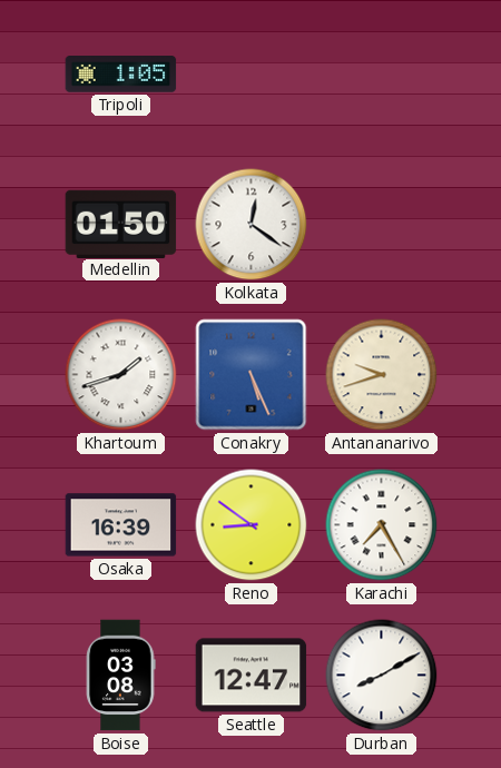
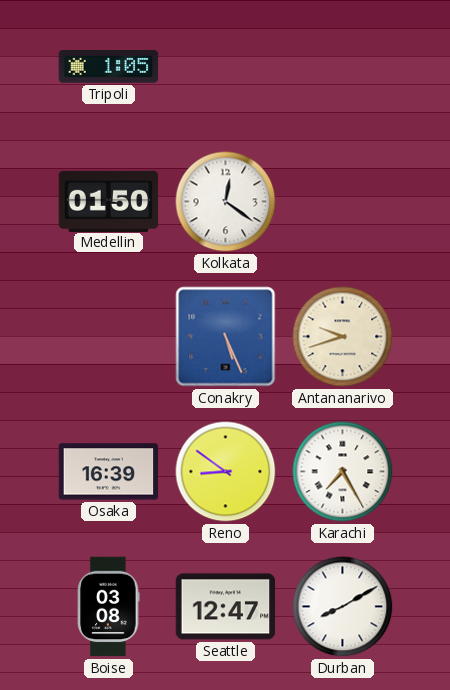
Khartoum: 1:42 -> none
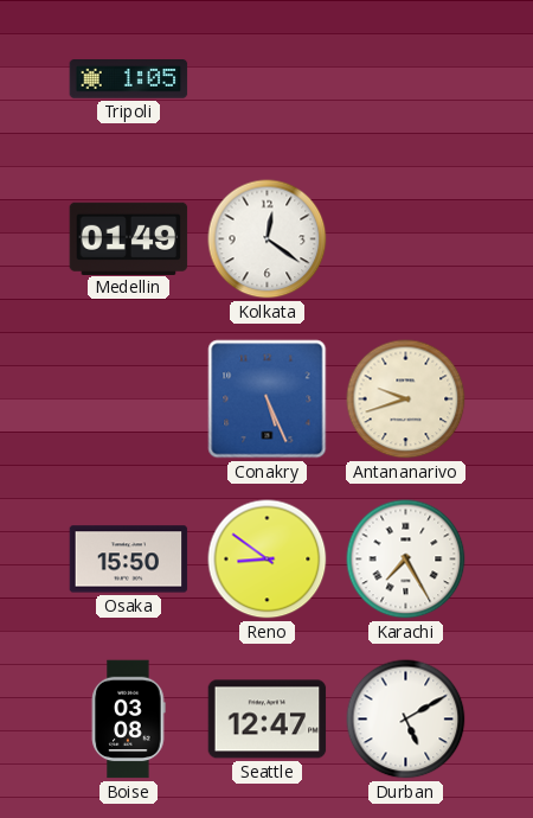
Medellin: 01:50 -> 01:49
Osaka: 16:39 -> 15:50
Durban: 8:10 -> 5:10
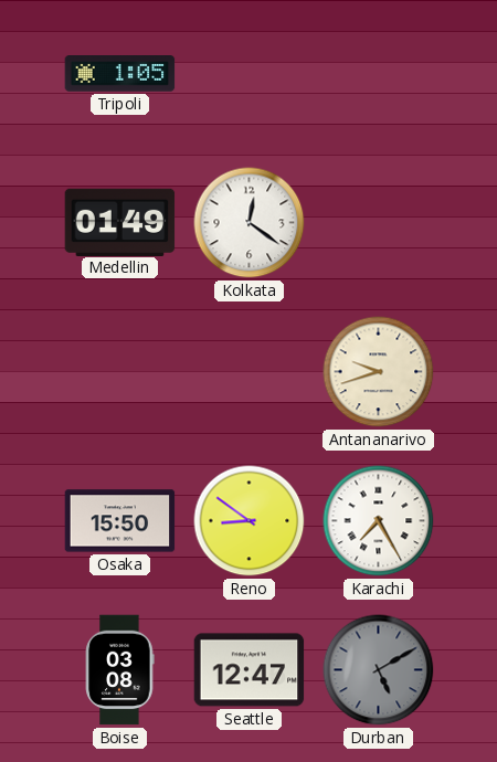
Conakry: 5:26 -> none
Durban dial: white -> grey
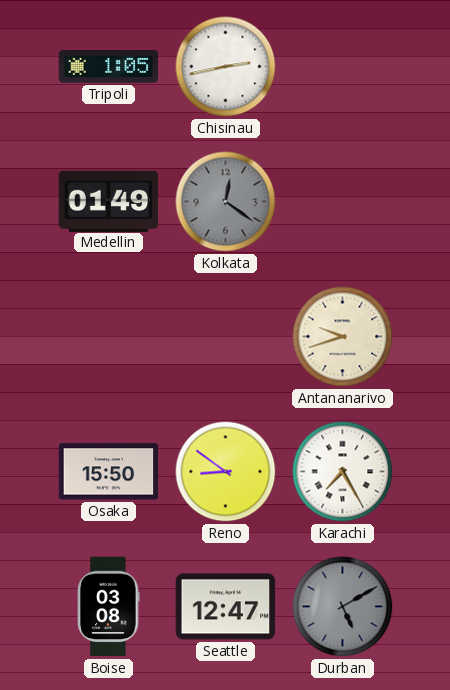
Chisinau: none -> 2:43
Kolkata dial: white -> grey
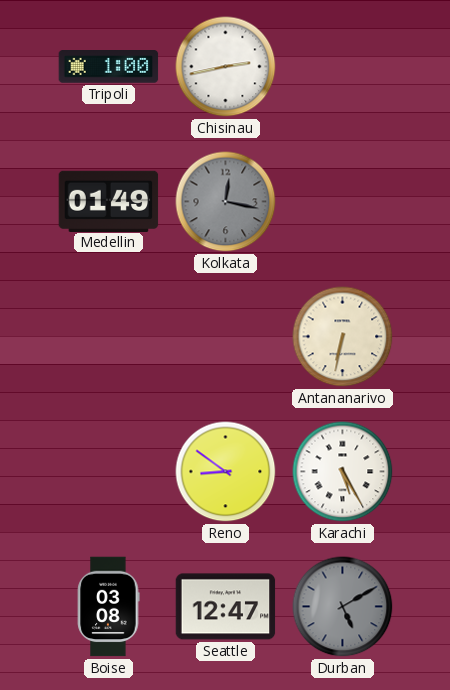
Tripoli: 1:05 -> 1:00
Kolkata: 12:21 -> 12:17
Antananarivo: 9:42 -> 6:32
Osaka: 15:50 -> none
Karachi: 7:25 -> 5:25
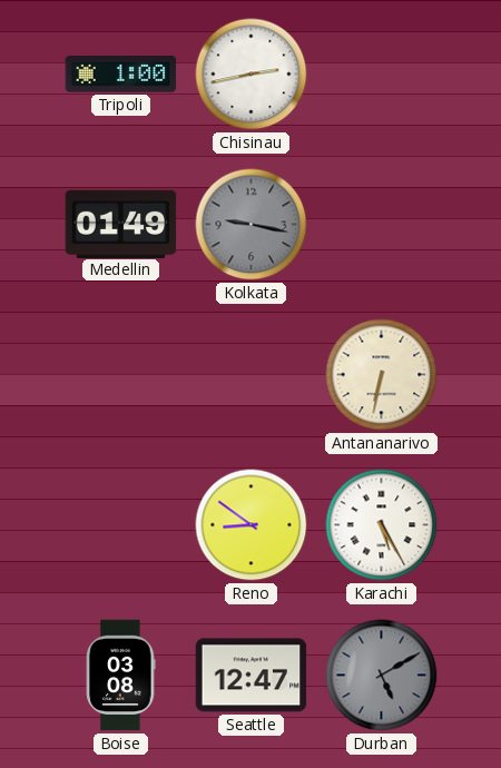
Kolkata: 12:17 -> 9:17
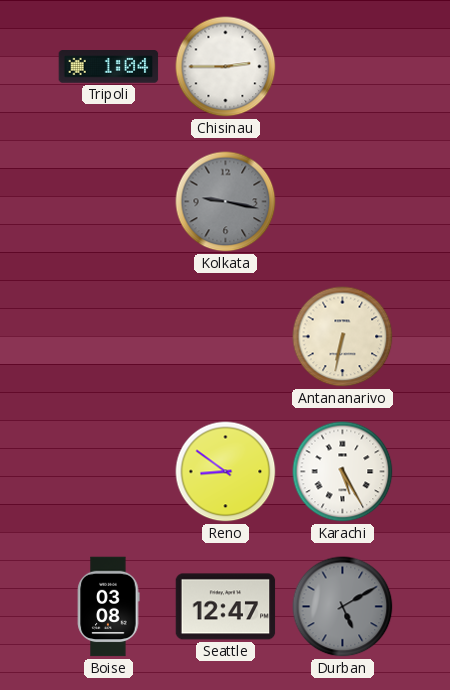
Tripoli: 1:00 -> 1:04
Chisinau: 2:43 -> 2:45
Medellin: 01:49 -> none
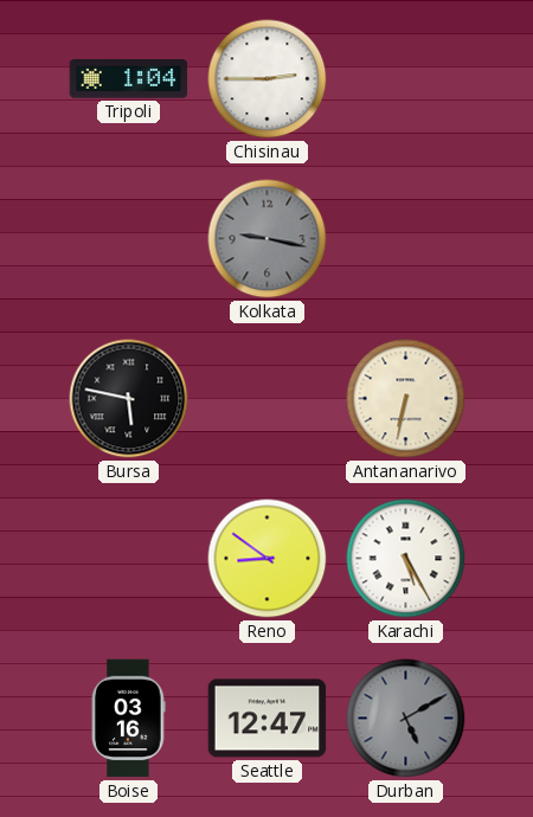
Bursa: none -> 5:47
Boise: 03:08 -> 03:16
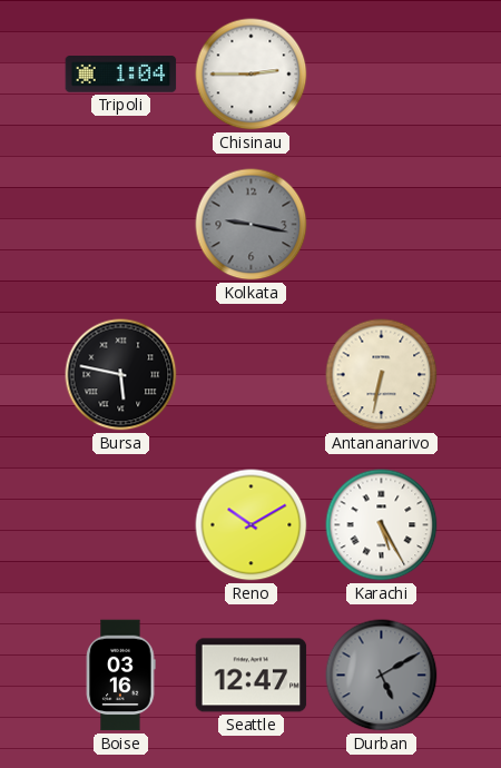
Reno: 8:51 -> 10:10
